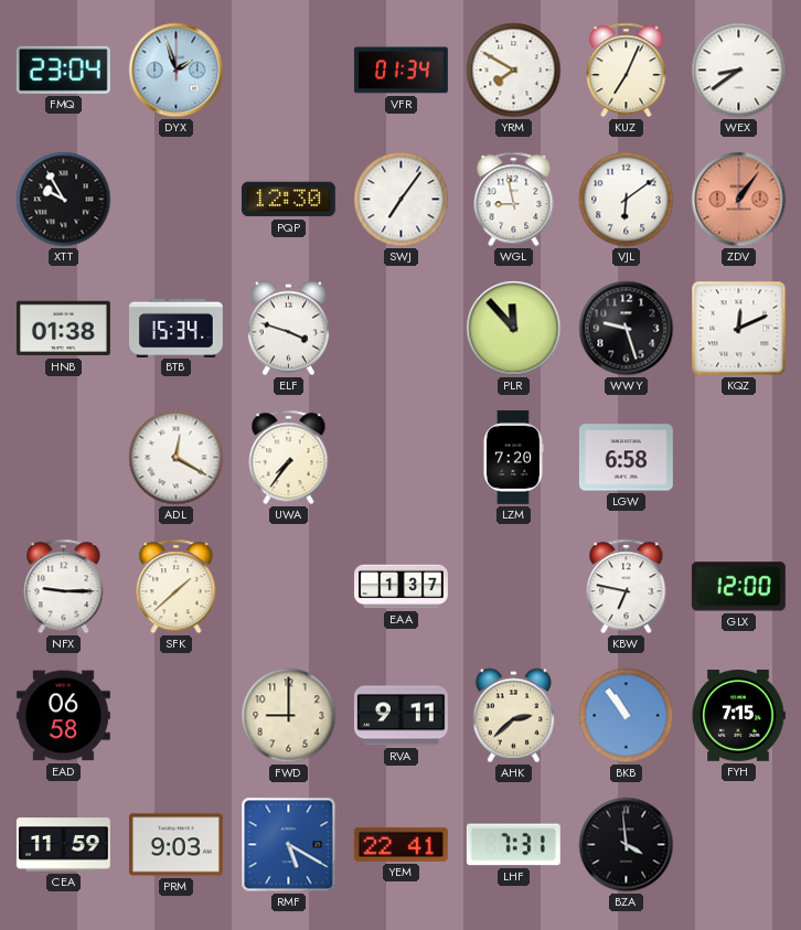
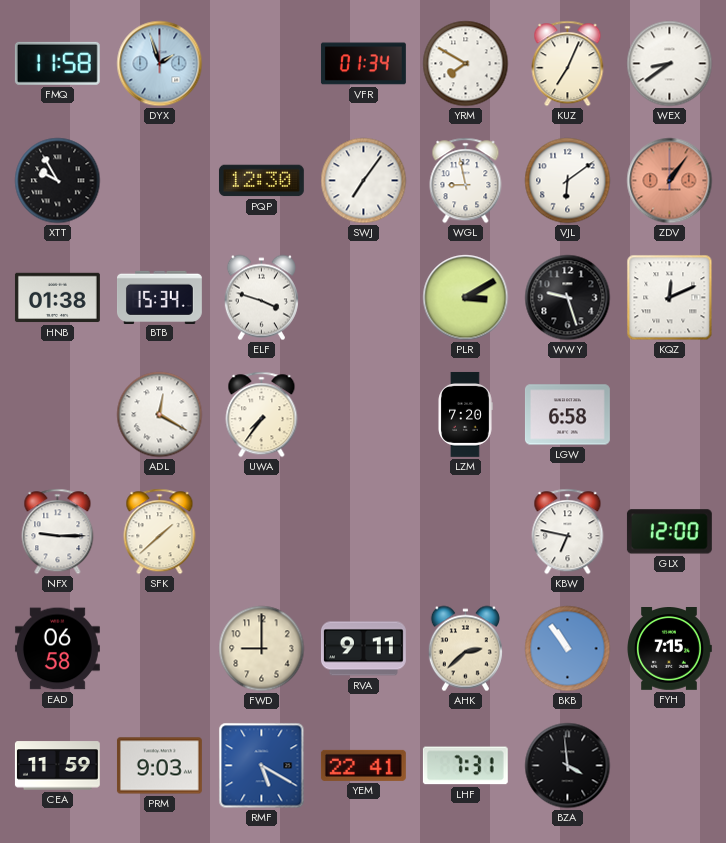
FMQ: 23:04 -> 11:58
PLR: 11:53 -> 3:10
EAA: 1:37 -> none
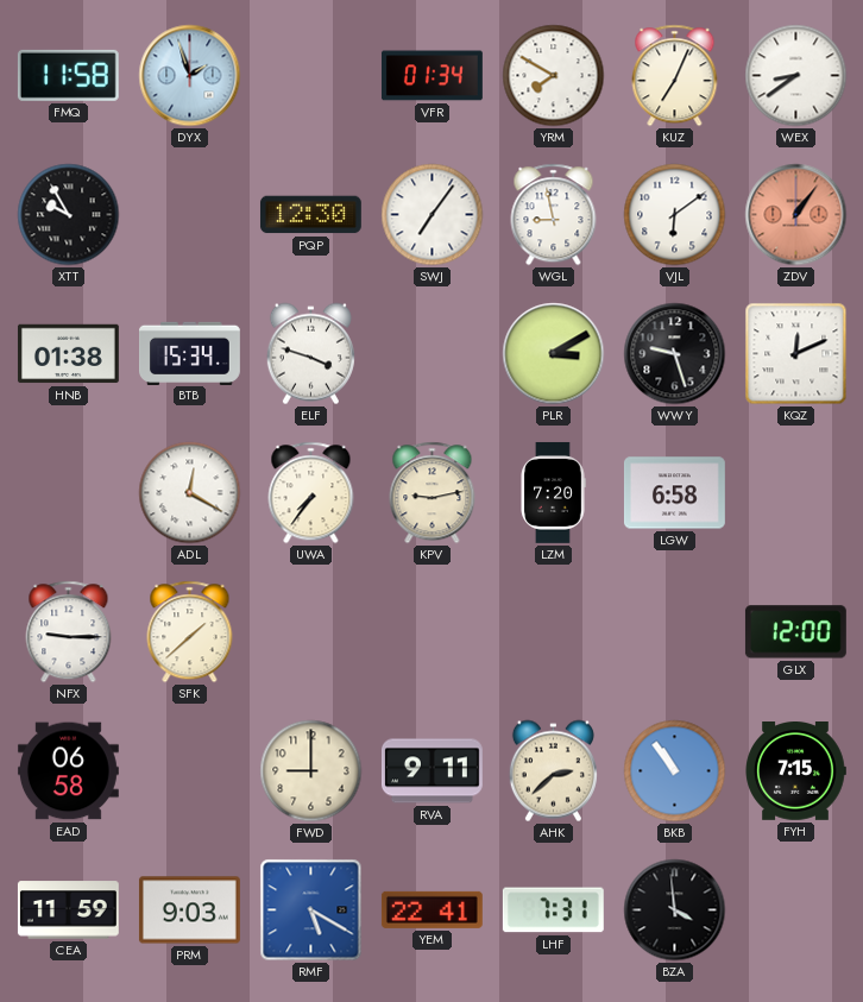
KPV: none -> 9:13
KBW: 6:47 -> none
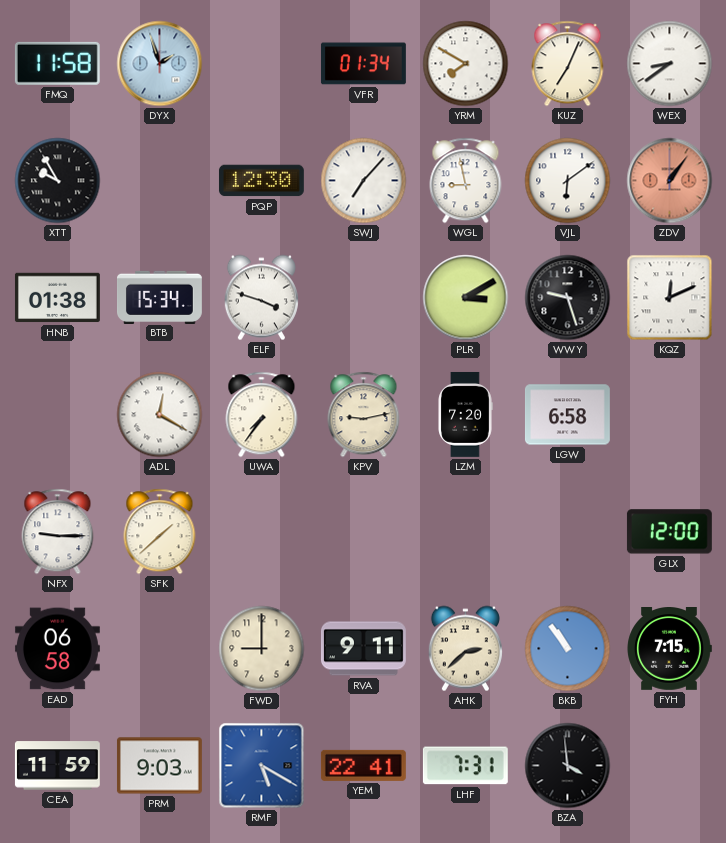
SWJ: 7:06 -> 7:07
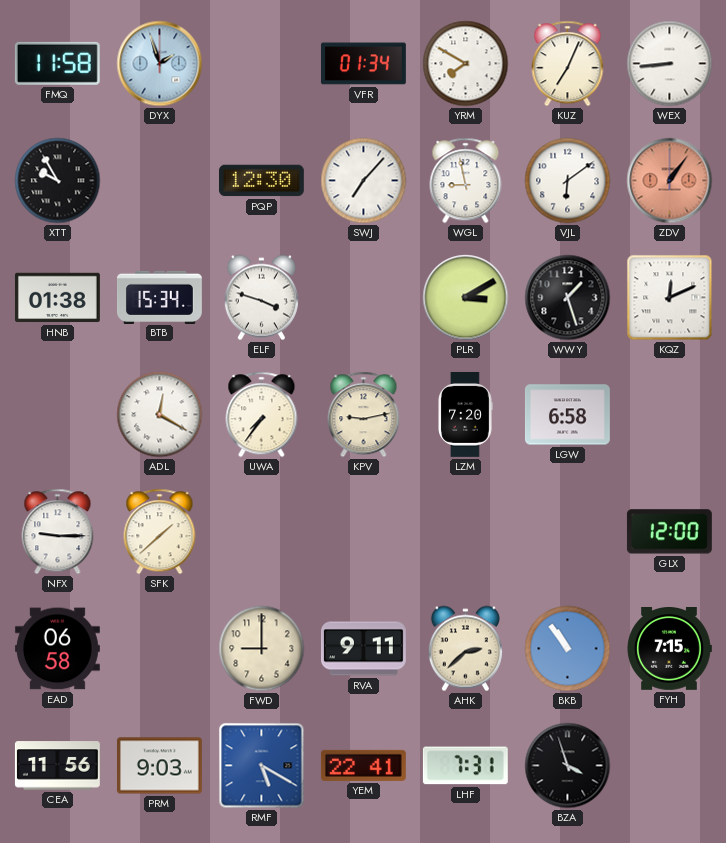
WEX: 8:39 -> 8:44
WWY: 9:27 -> 1:27
CEA: 11:59 -> 11:56
BZA: 3:59 -> 3:57
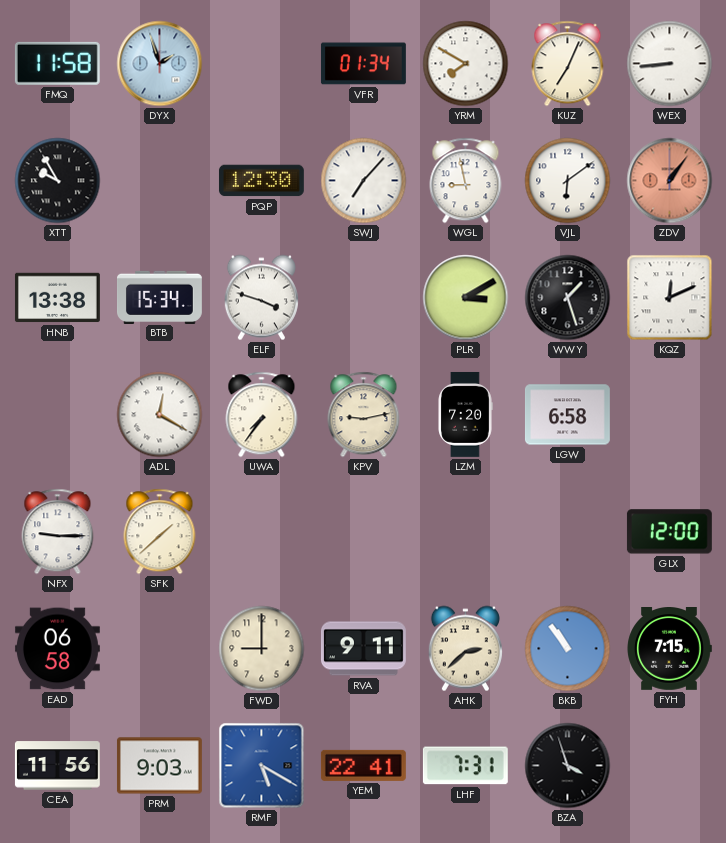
HNB: 01:38 -> 13:38
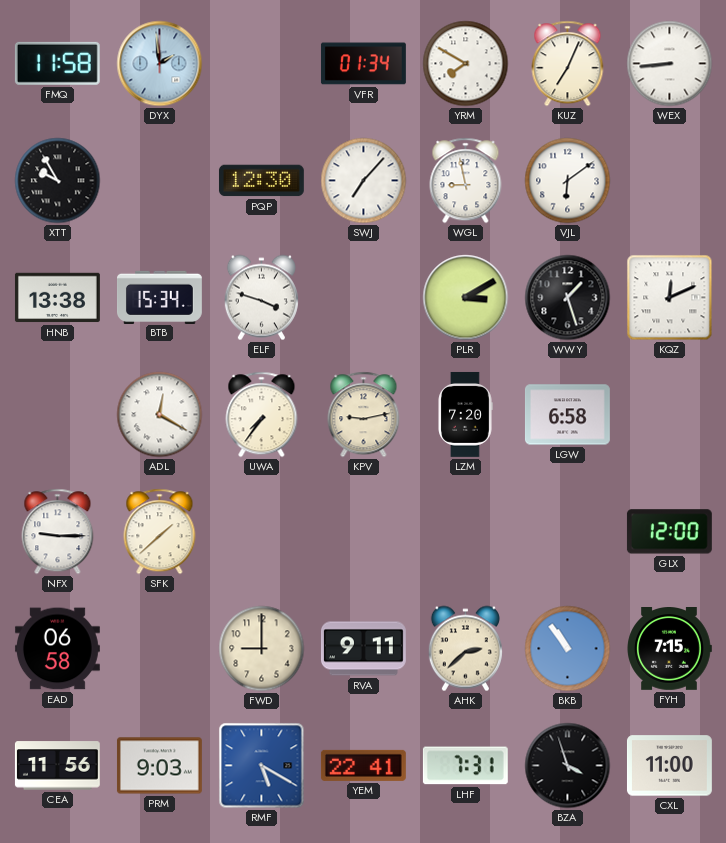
DYX: 1:57 -> 1:59
ZDV: 1:06 -> none
CXL: none -> 11:00
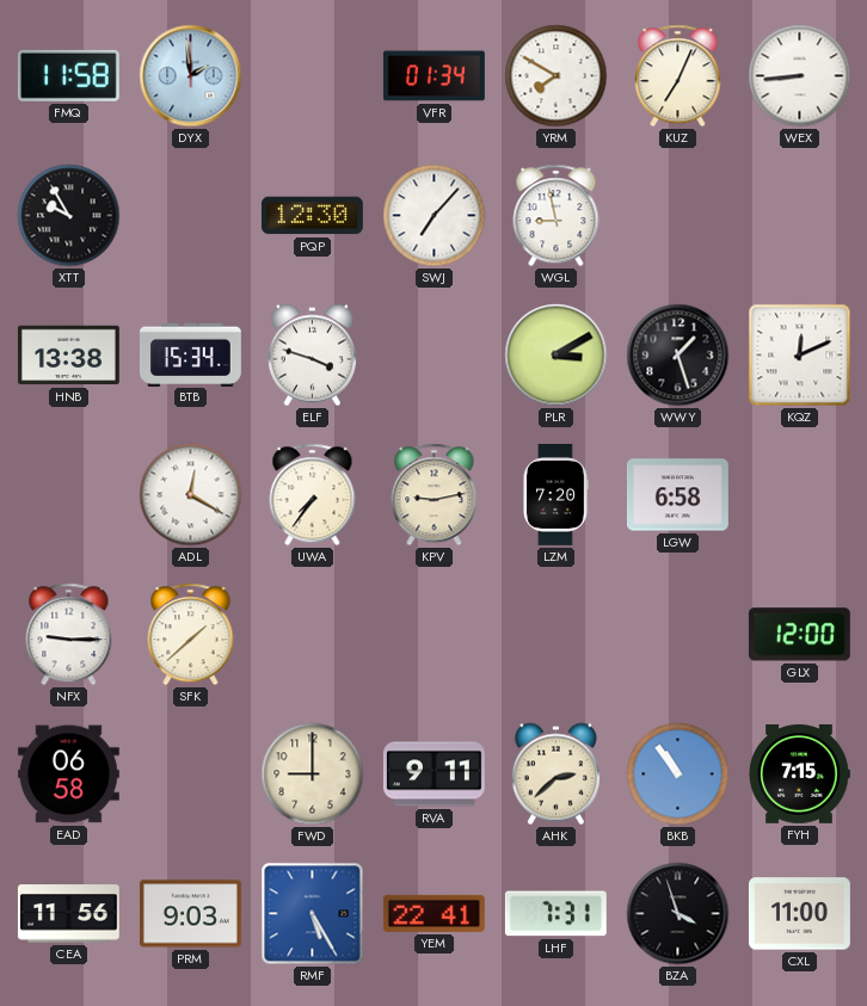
VJL: 6:09 -> none
RMF: 5:20 -> 5:25
